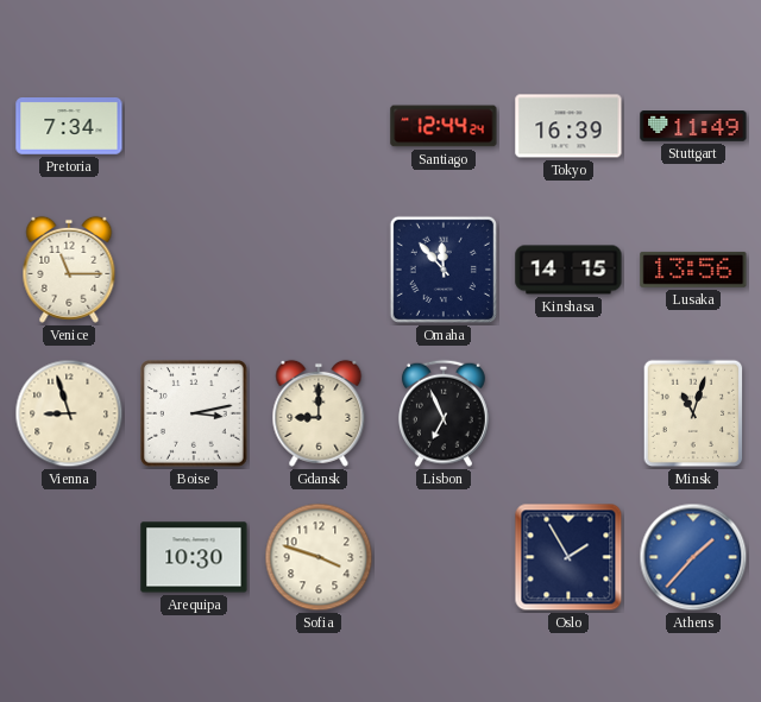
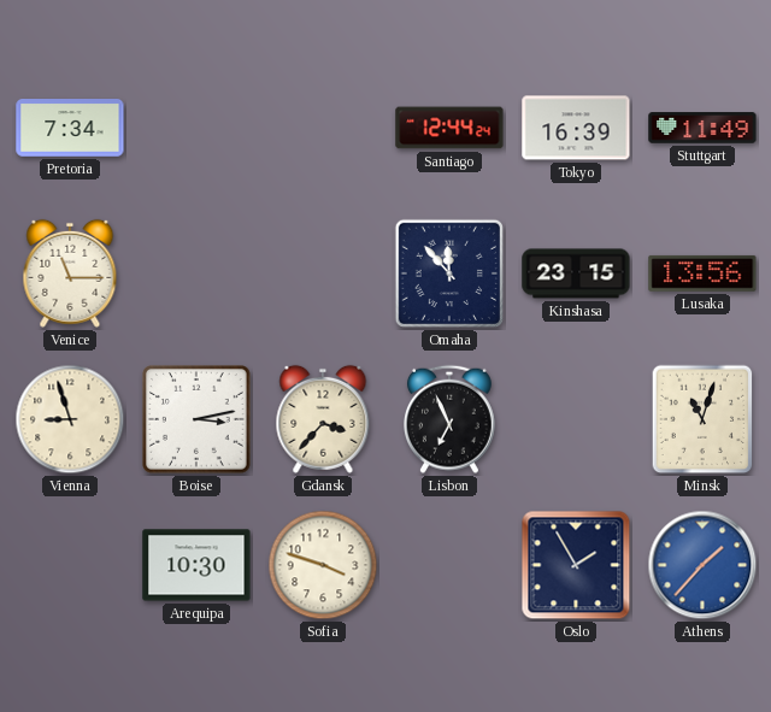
Kinshasa: 14:15 -> 23:15
Gdansk: 9:00 -> 3:37
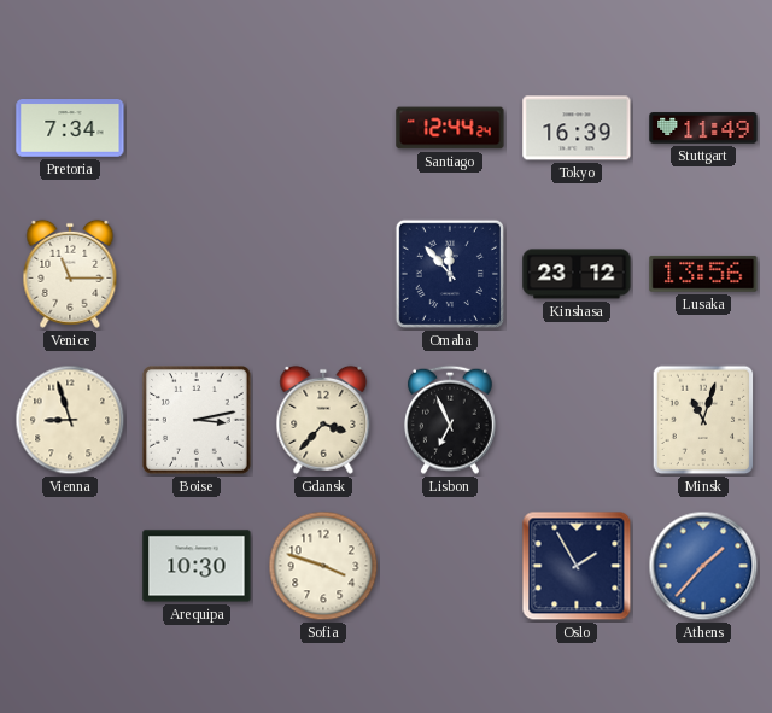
Kinshasa: 23:15 -> 23:12
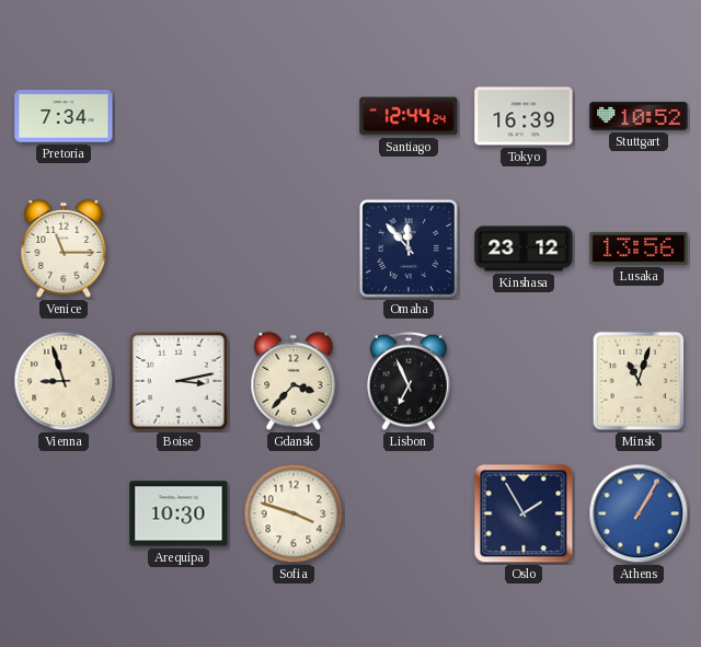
Stuttgart: 11:49 -> 10:52
Athens: 1:37 -> 1:05
